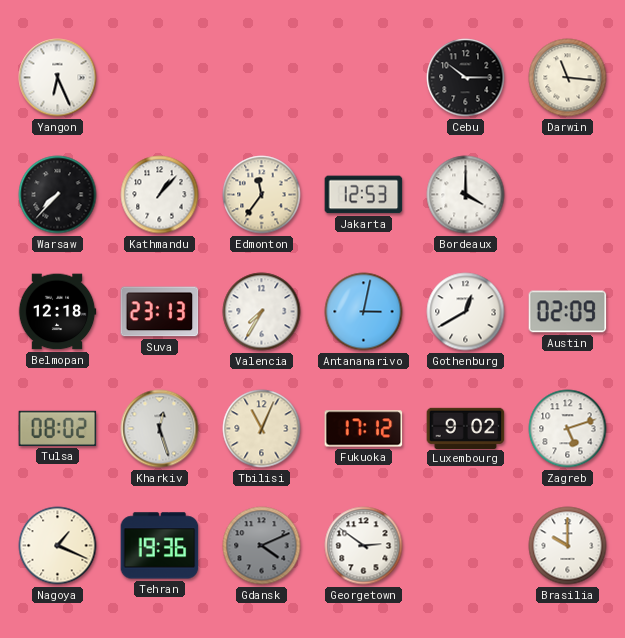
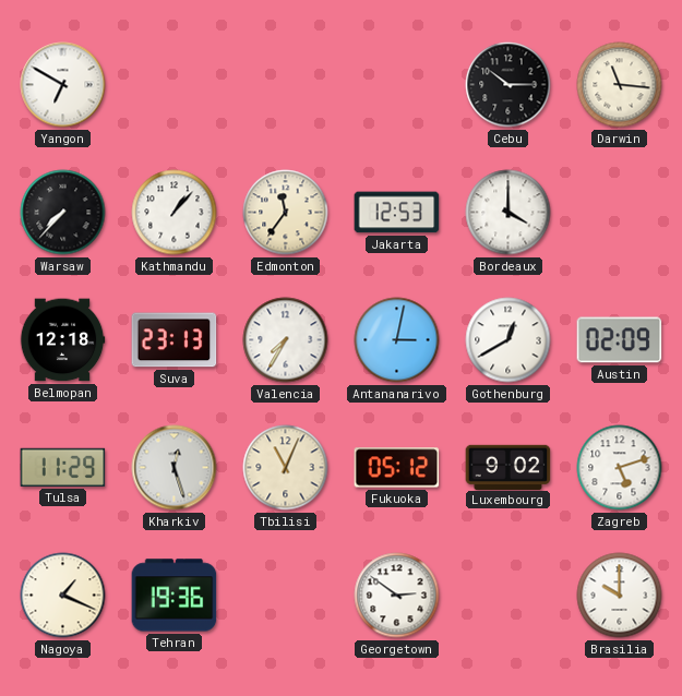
Yangon: 6:26 -> 6:50
Tulsa: 08:02 -> 11:29
Fukuoka: 17:12 -> 05:12
Gdansk: 4:11 -> none
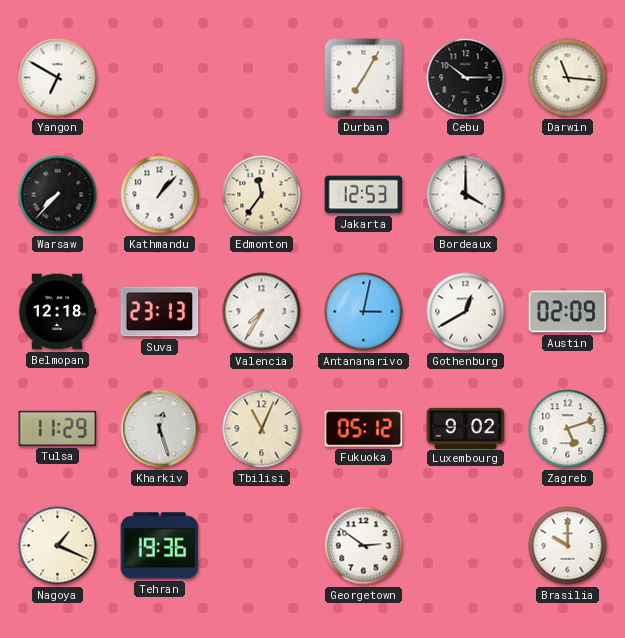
Durban: none -> 7:05
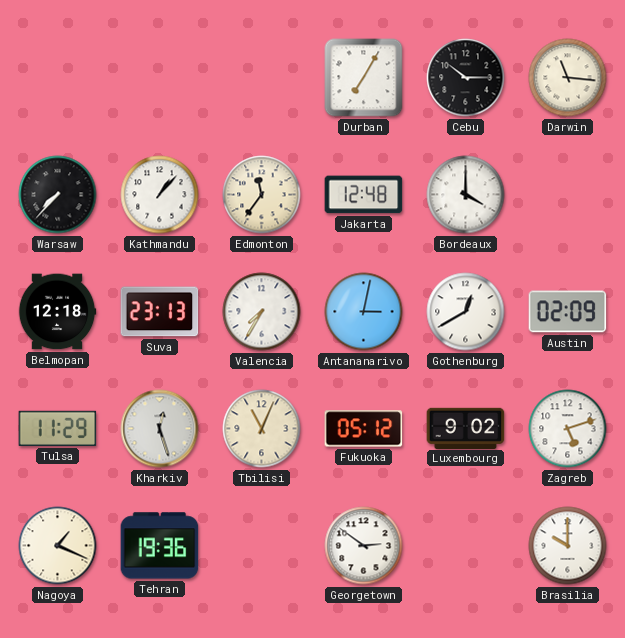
Yangon: 6:50 -> none
Jakarta: 12:53 -> 12:48
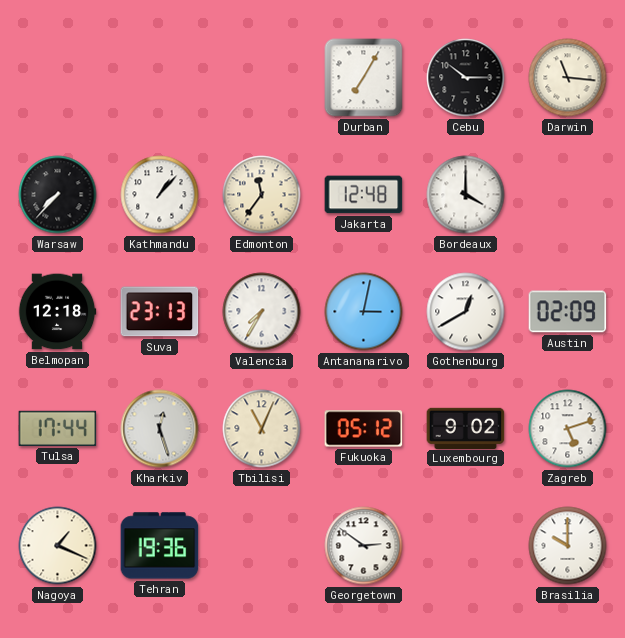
Tulsa: 11:29 -> 17:44
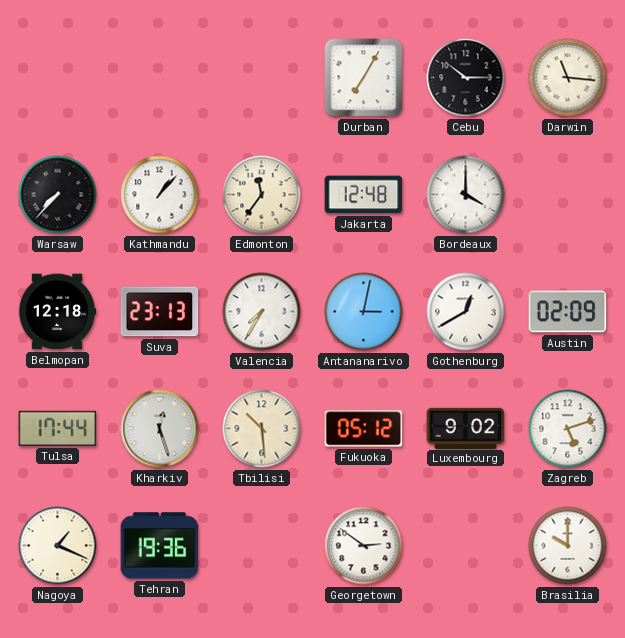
Tbilisi: 11:04 -> 10:29
